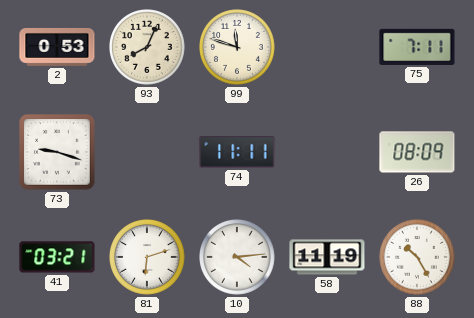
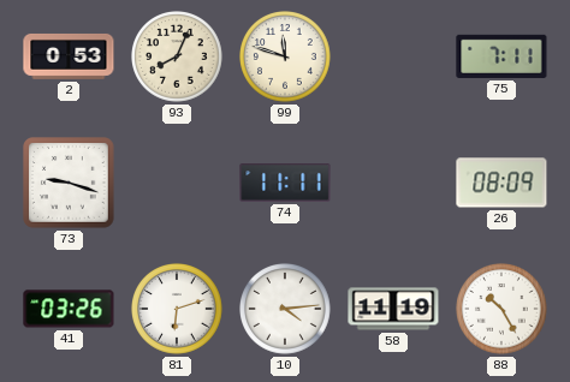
41: 03:21 -> 03:26
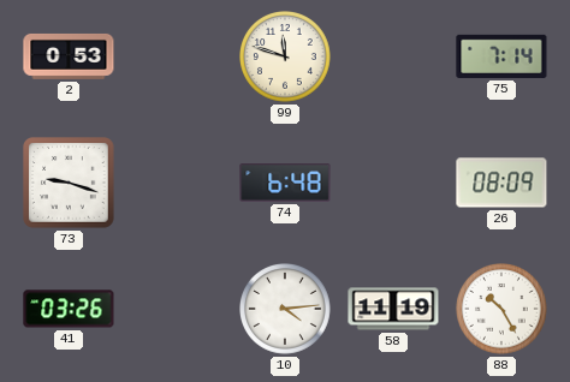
93: 8:04 -> none
75: 7:11 -> 7:14
74: 11:11 -> 6:48
81: 6:12 -> none
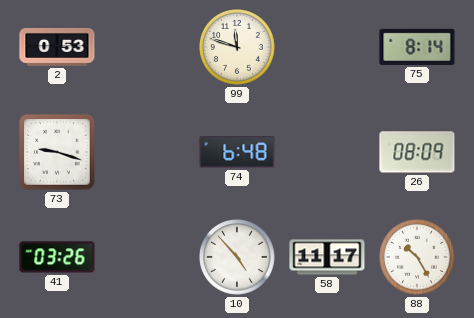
75: 7:14 -> 8:14
10: 4:14 -> 4:53
58: 11:19 -> 11:17
